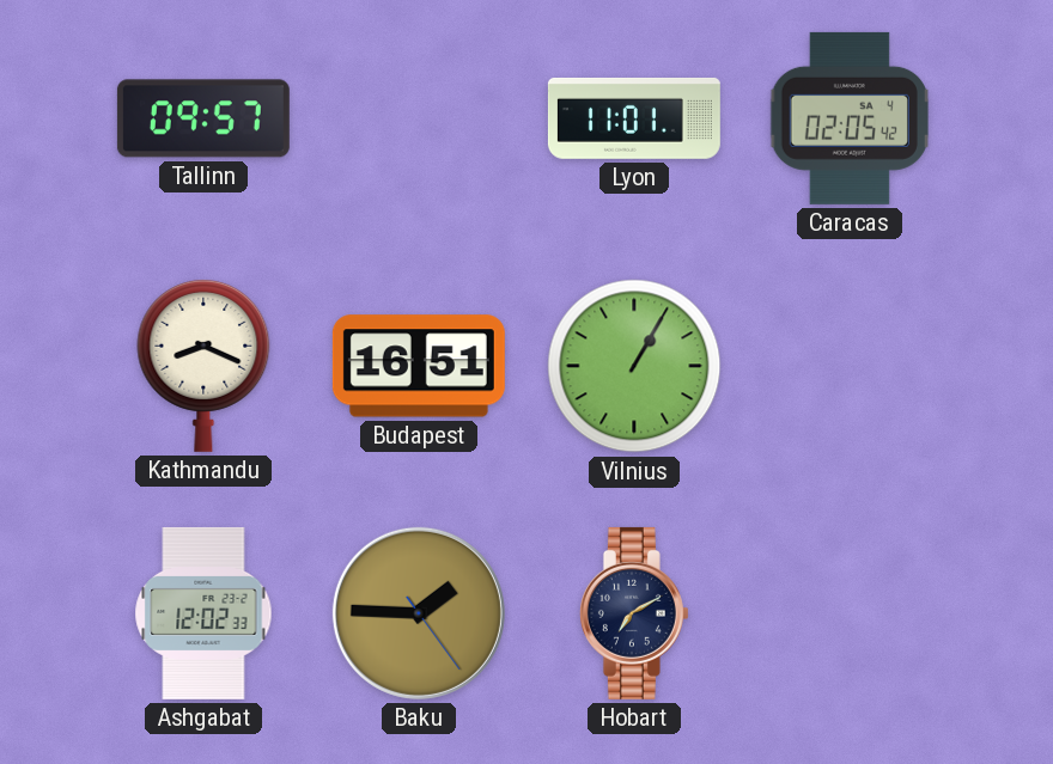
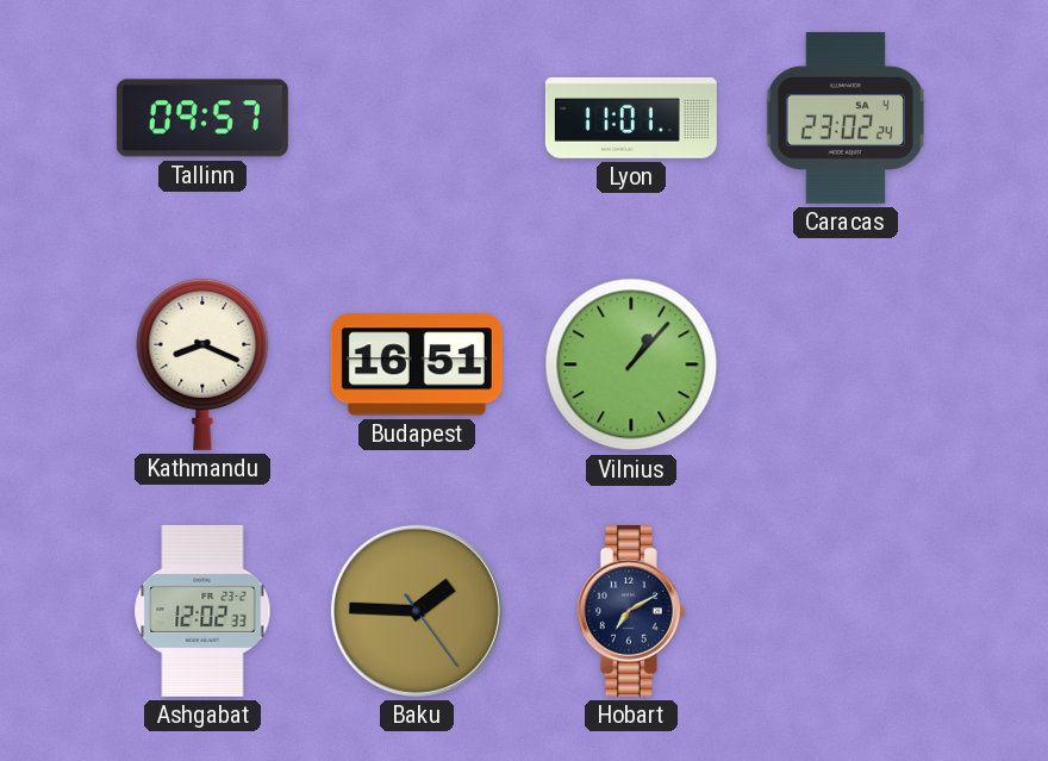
Caracas: 02:05 -> 23:02
Vilnius: 1:05 -> 1:07
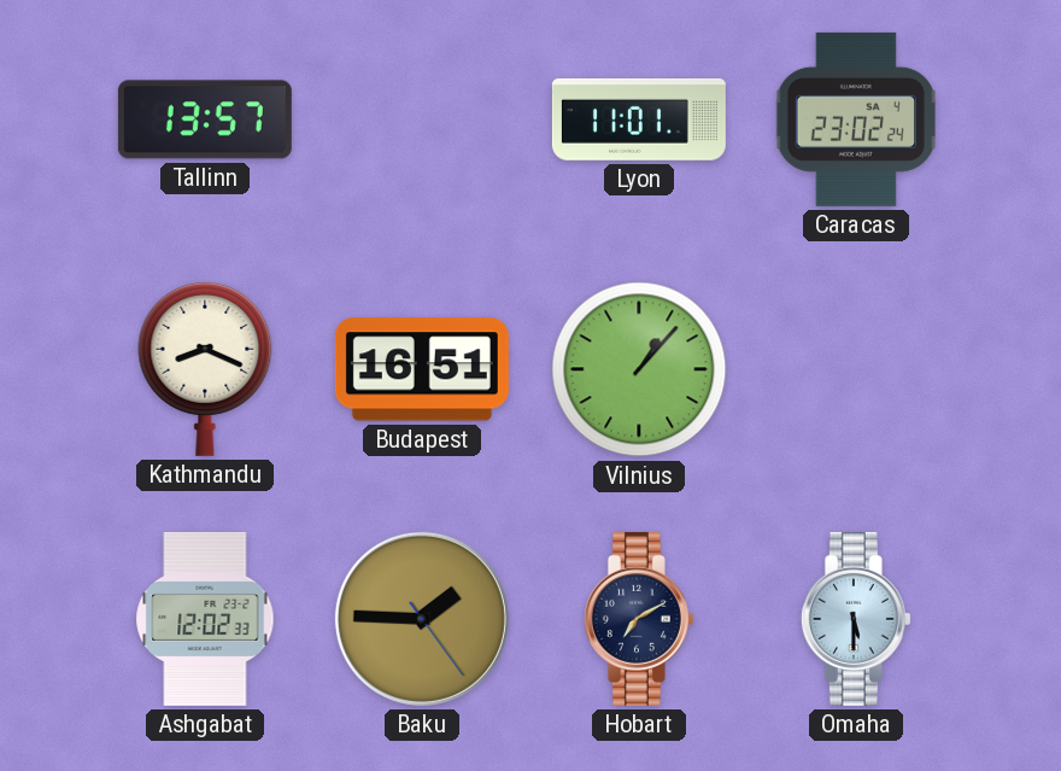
Tallinn: 09:57 -> 13:57
Omaha: none -> 5:30
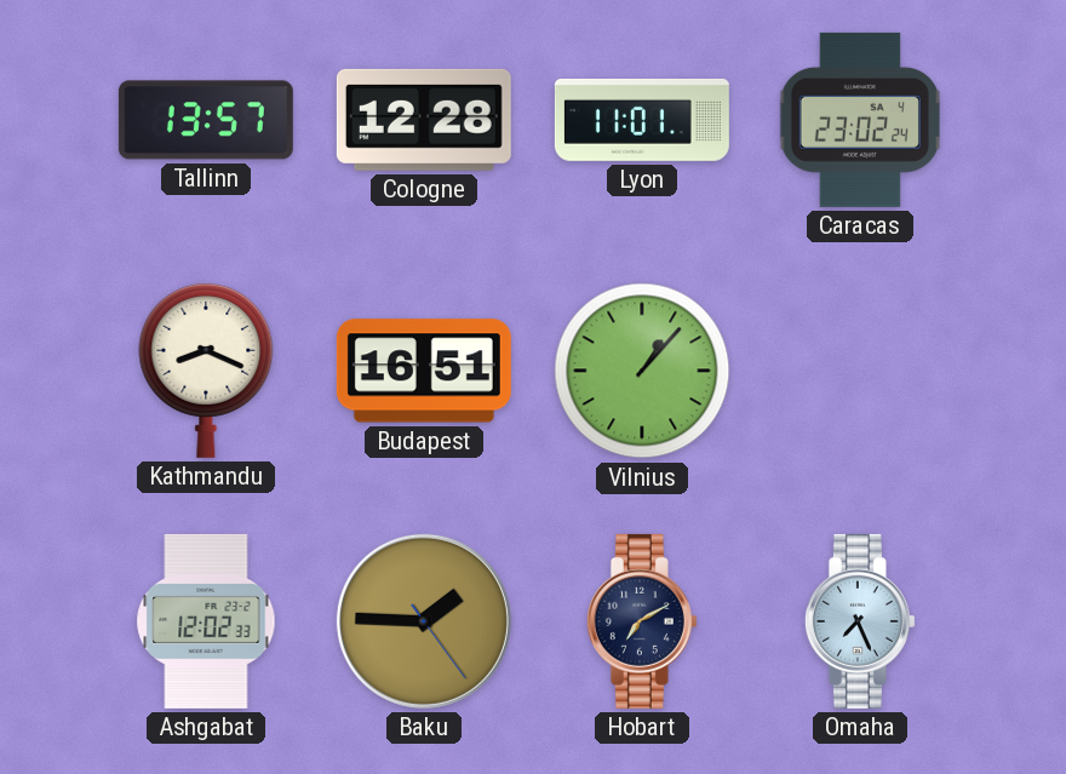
Cologne: none -> 12:28
Omaha: 5:30 -> 7:26
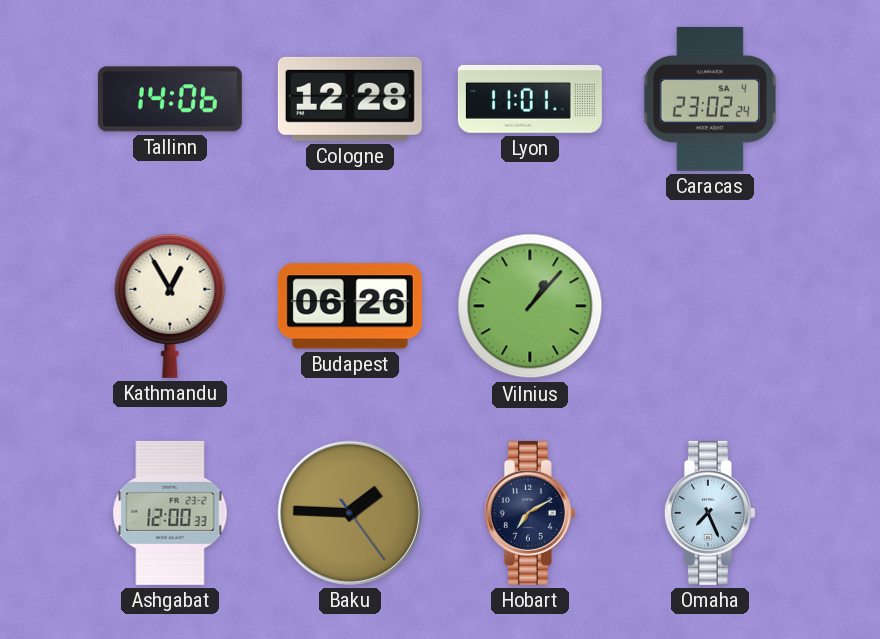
Tallinn: 13:57 -> 14:06
Kathmandu: 8:19 -> 12:55
Budapest: 16:51 -> 06:26
Ashgabat: 12:02 -> 12:00
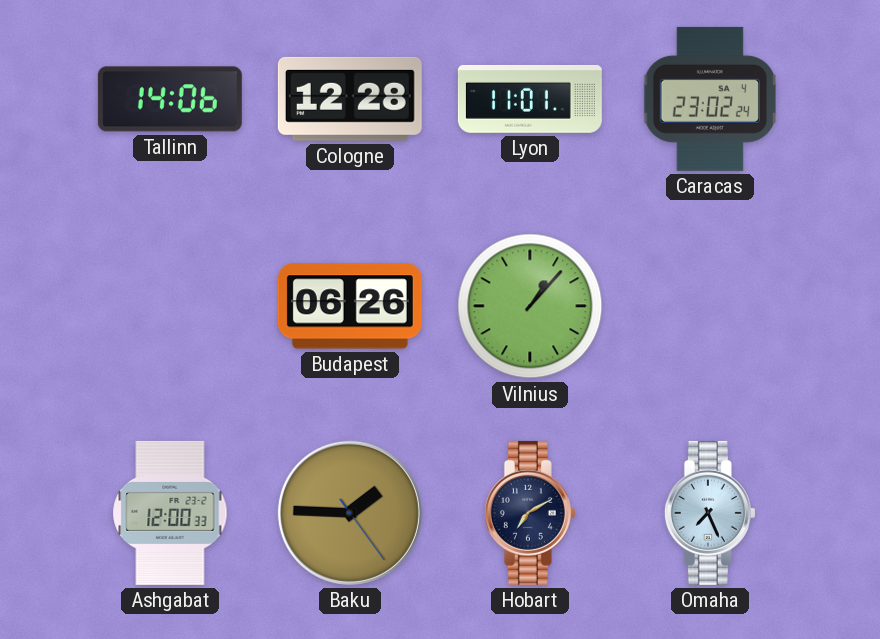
Kathmandu: 12:55 -> none
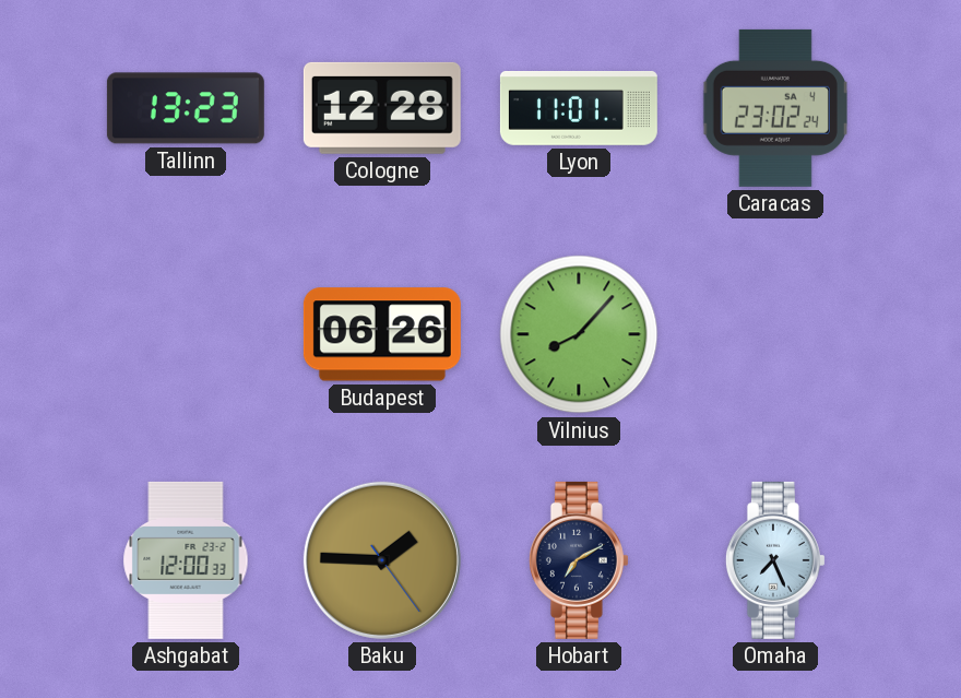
Tallinn: 14:06 -> 13:23
Vilnius: 1:07 -> 8:07
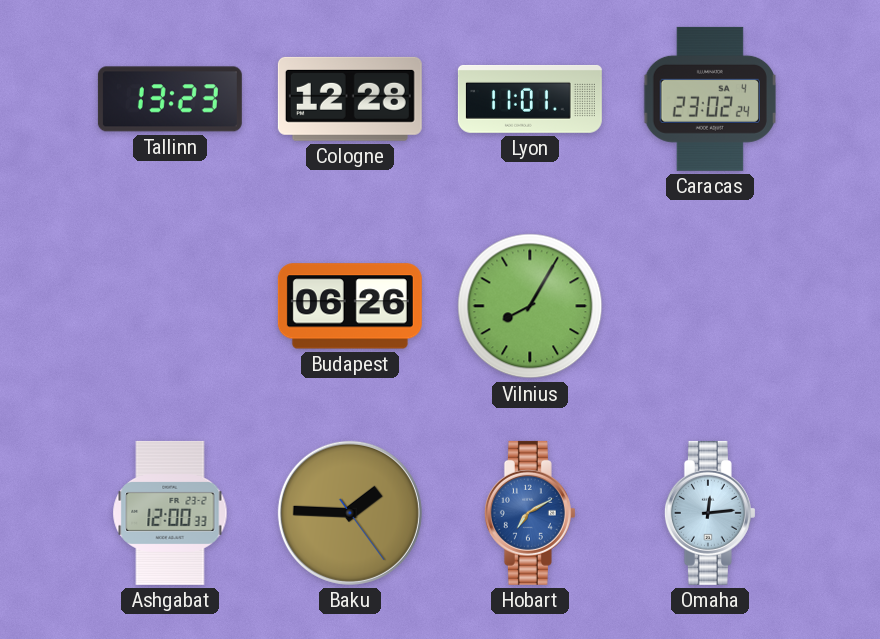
Vilnius: 8:07 -> 8:05
Hobart dial: navy -> blue
Omaha: 7:26 -> 12:14
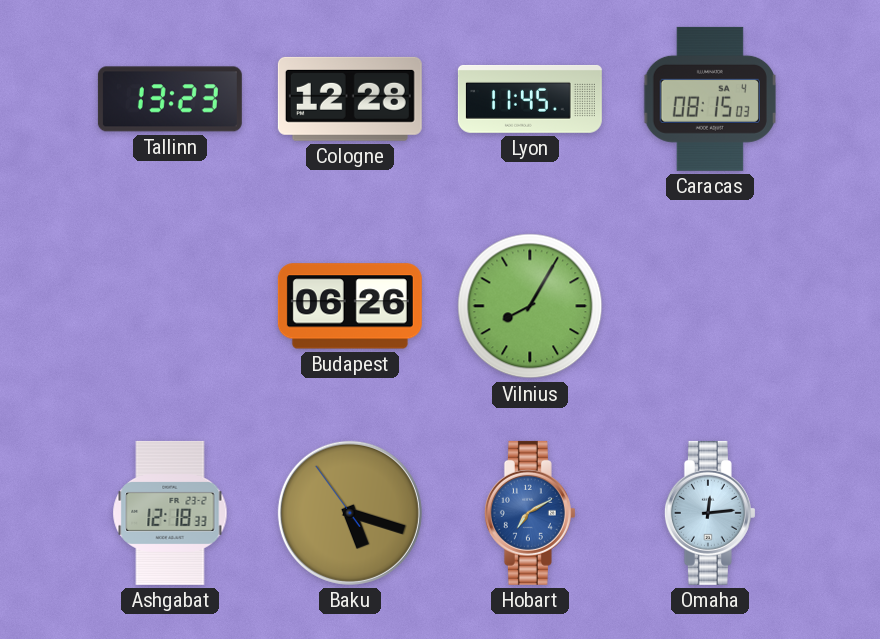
Lyon: 11:01 -> 11:45
Caracas: 23:02 -> 08:15
Ashgabat: 12:00 -> 12:18
Baku: 1:45 -> 5:17
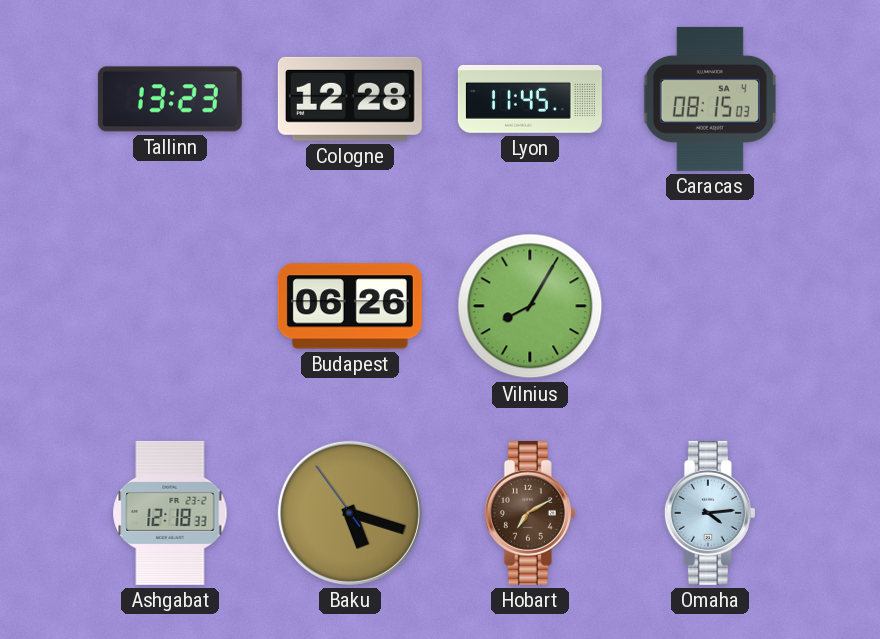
Hobart dial: blue -> brown
Omaha: 12:14 -> 4:14
